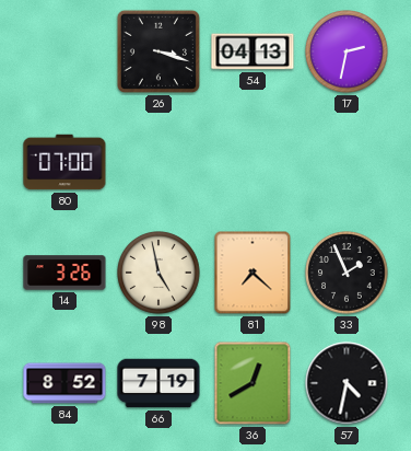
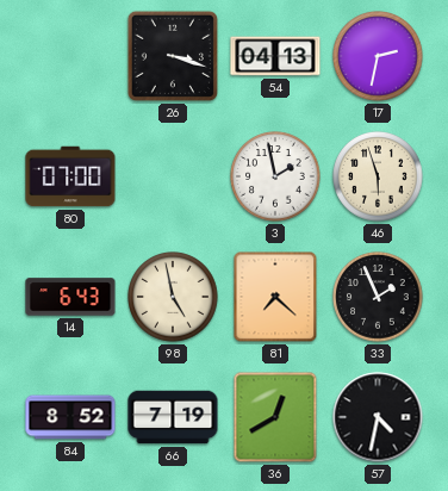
3: none -> 1:58
46: none -> 5:57
14: 3:26 -> 6:43
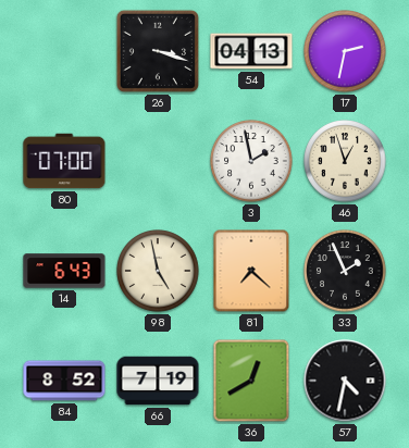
46: 5:57 -> 12:57
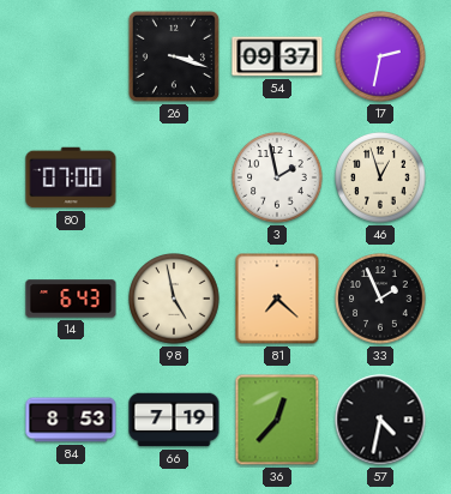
54: 04:13 -> 09:37
84: 8:52 -> 8:53
36: 12:40 -> 12:37
